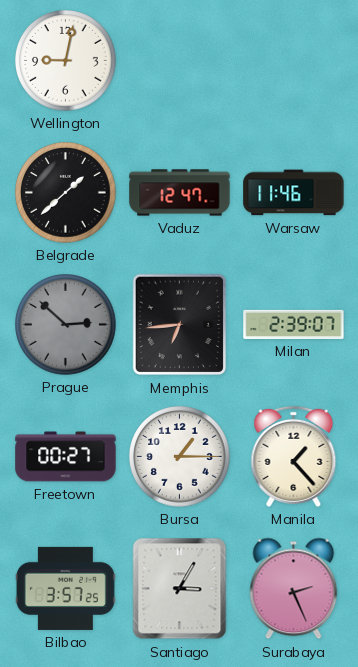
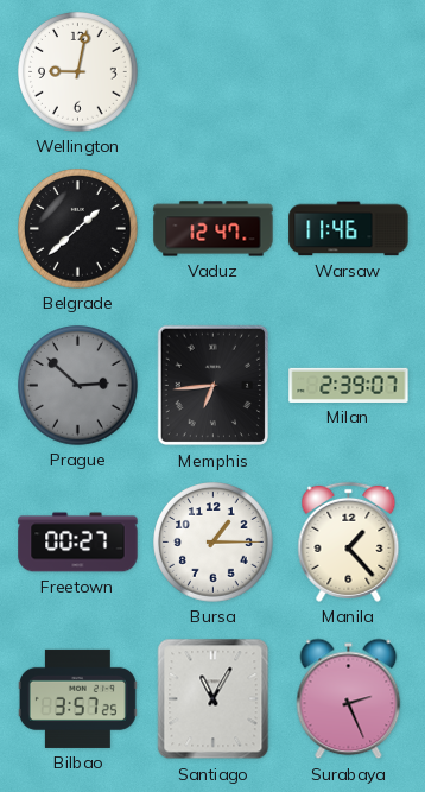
Santiago: 3:05 -> 11:05
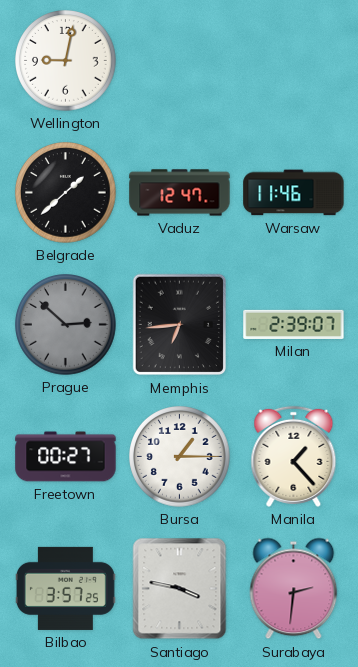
Santiago: 11:05 -> 3:47
Surabaya: 2:26 -> 2:31
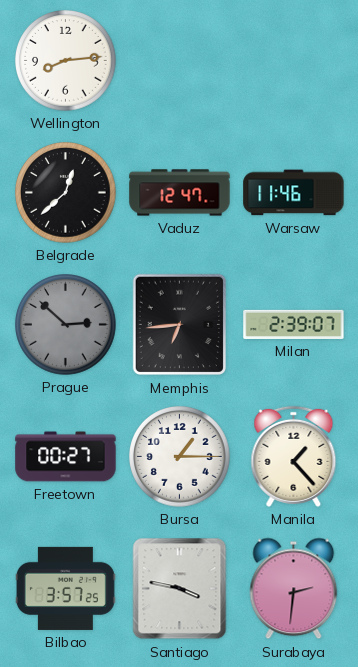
Wellington: 9:02 -> 8:14
Belgrade: 1:38 -> 12:38
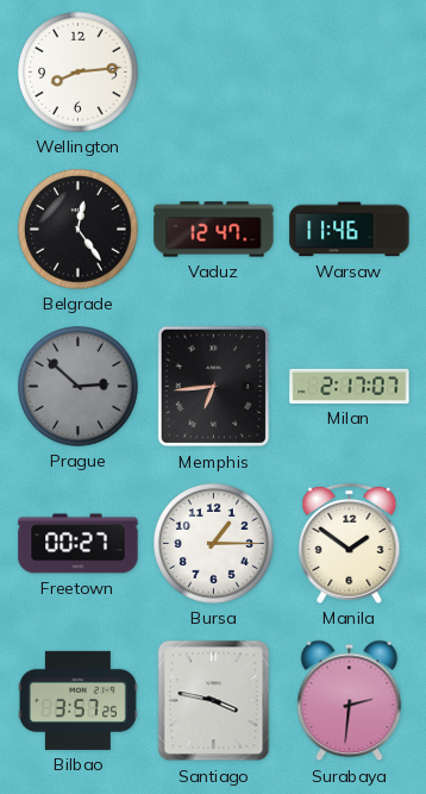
Belgrade: 12:38 -> 12:24
Milan: 2:39 -> 2:17
Manila: 1:23 -> 1:51
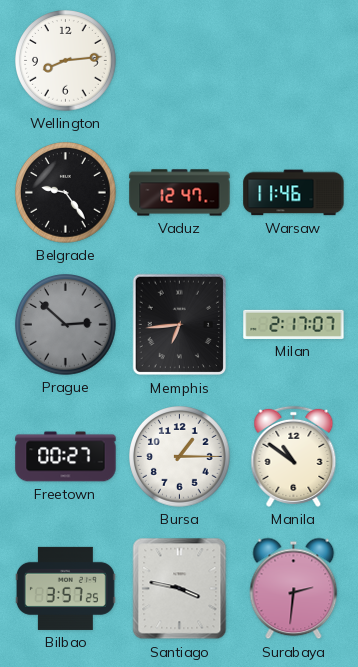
Belgrade: 12:24 -> 9:24
Manila: 1:51 -> 10:51
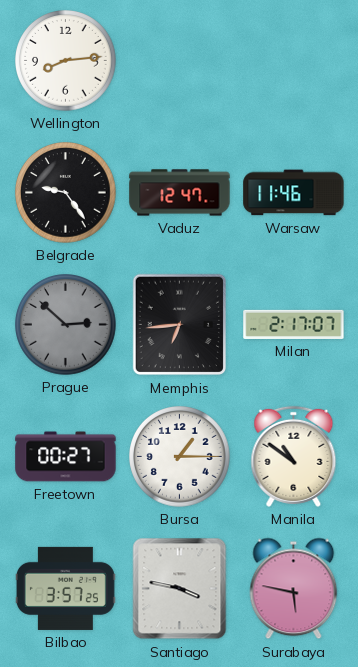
Surabaya: 2:31 -> 5:47
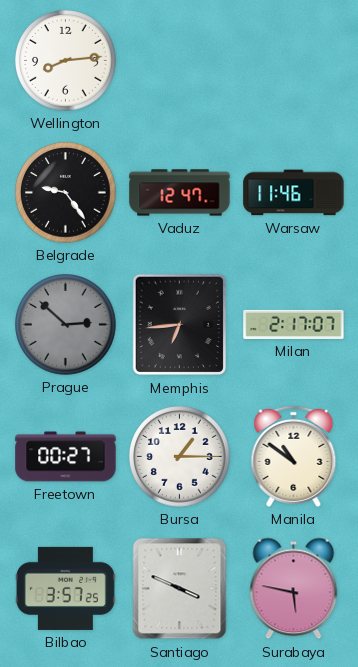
Santiago: 3:47 -> 3:49
